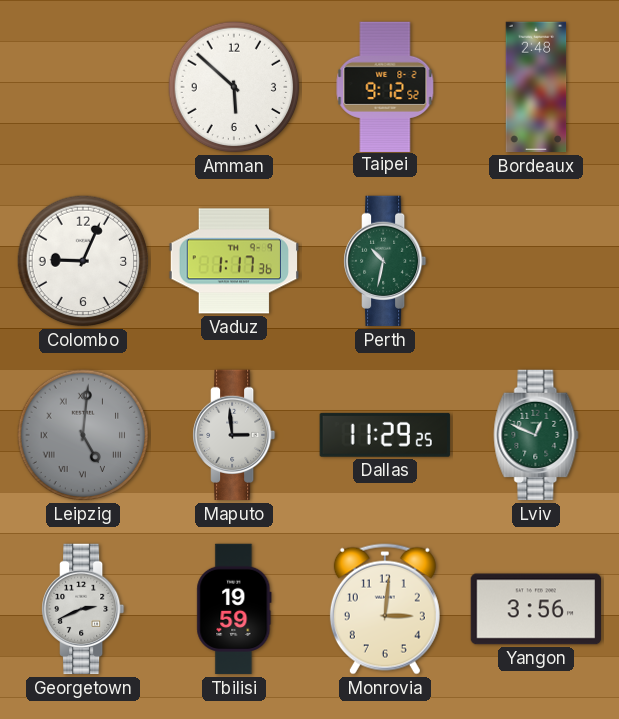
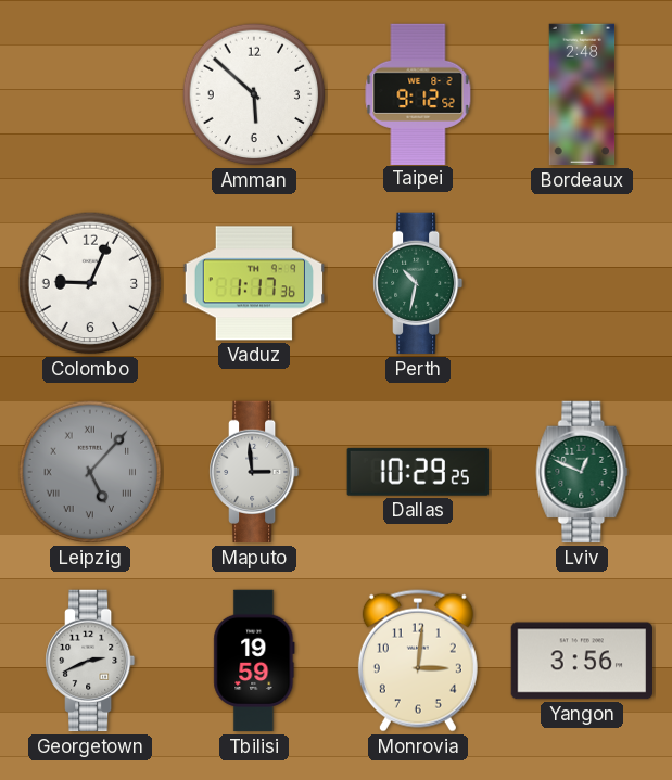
Leipzig: 5:01 -> 5:07
Dallas: 11:29 -> 10:29
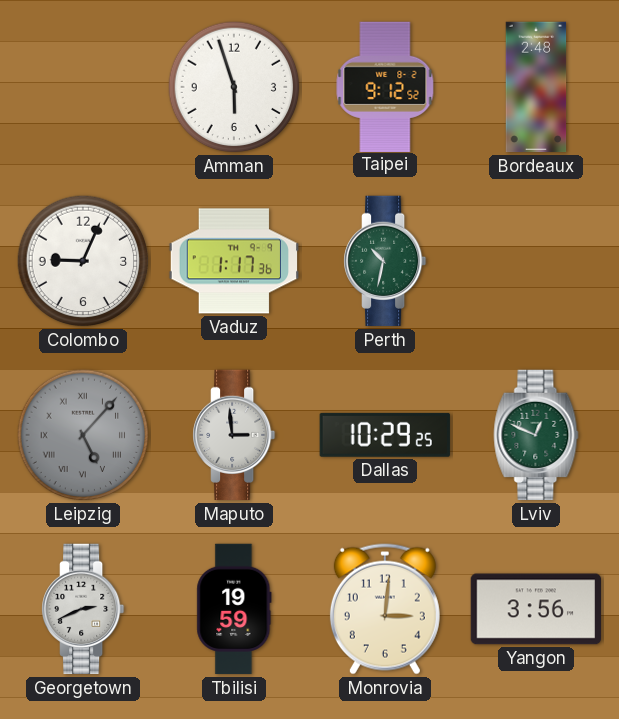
Amman: 5:52 -> 5:57
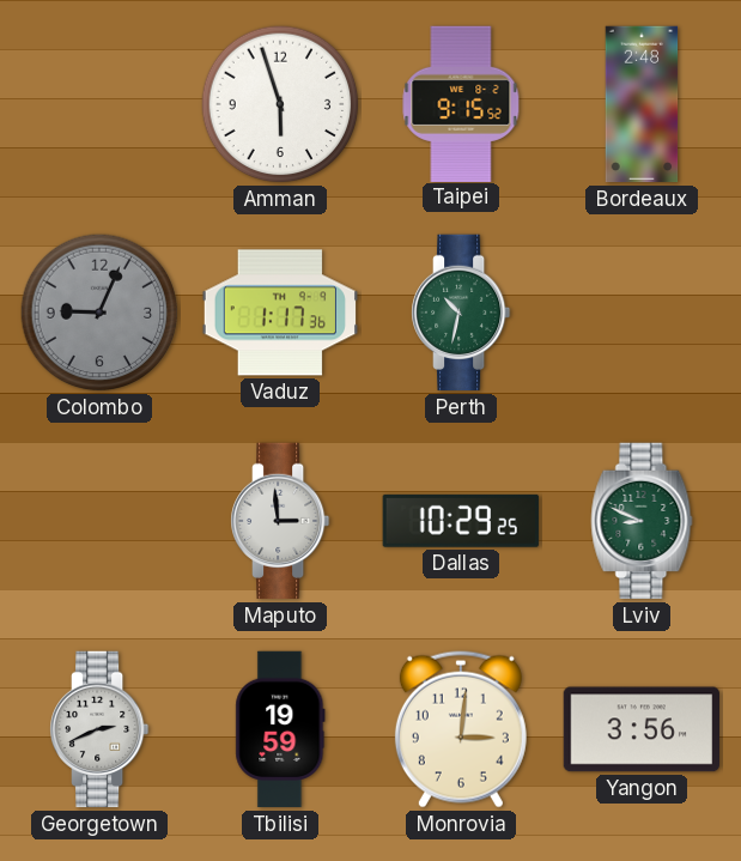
Taipei: 9:12 -> 9:15
Colombo dial: white -> grey
Leipzig: 5:07 -> none
Lviv: 12:49 -> 8:49
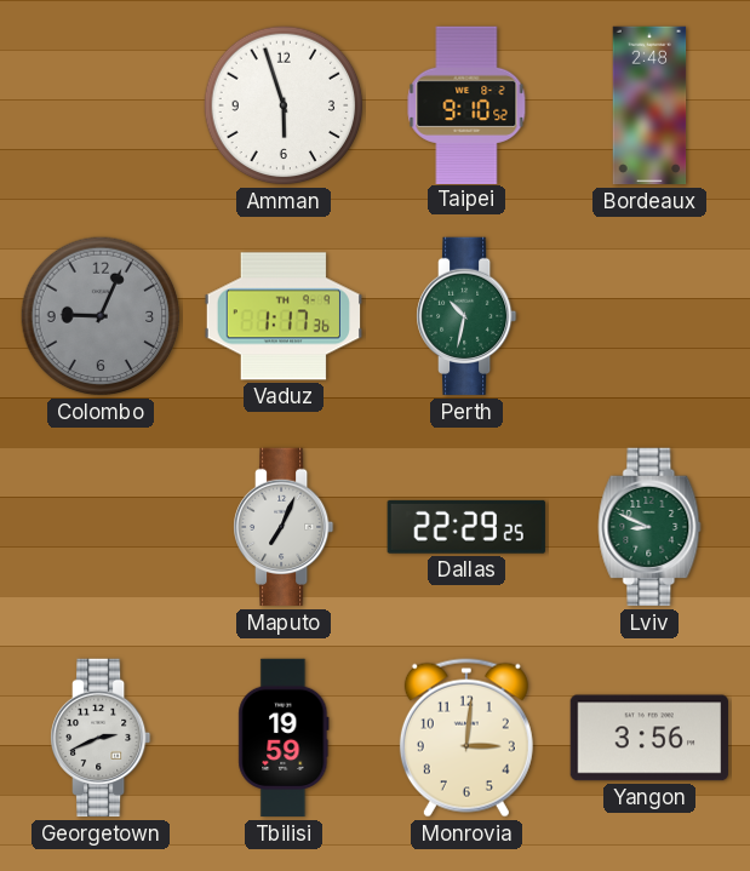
Taipei: 9:15 -> 9:10
Maputo: 2:59 -> 7:04
Dallas: 10:29 -> 22:29
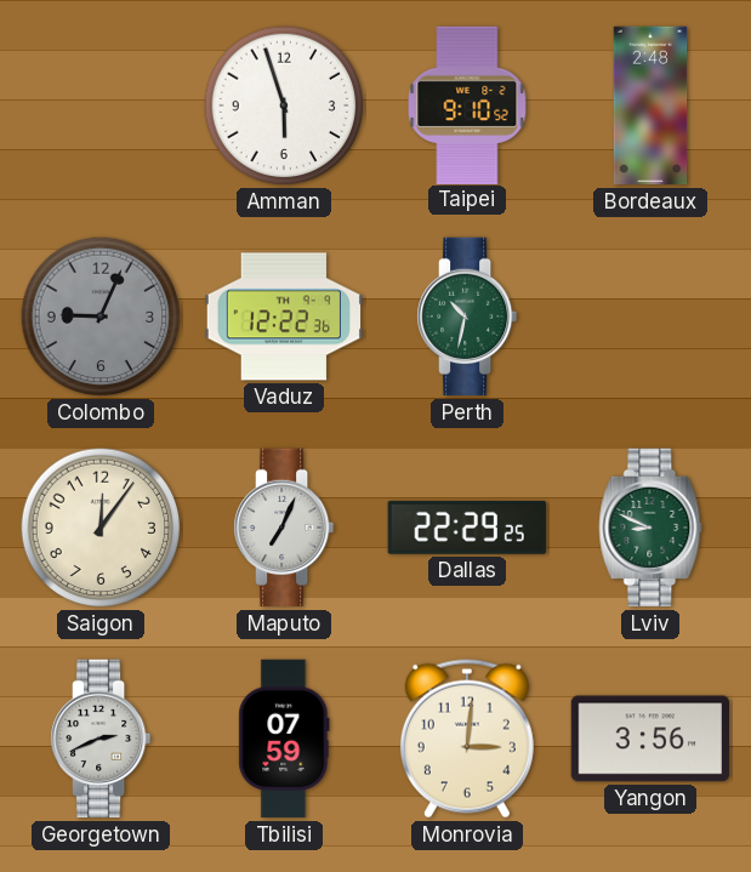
Vaduz: 1:17 -> 12:22
Saigon: none -> 12:06
Tbilisi: 19:59 -> 07:59
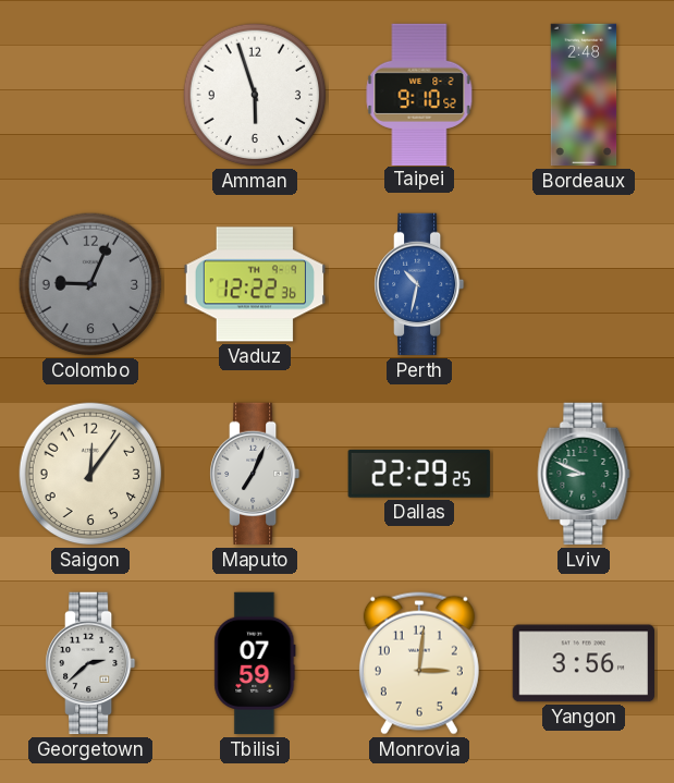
Perth dial: green -> blue
Georgetown: 2:41 -> 2:38
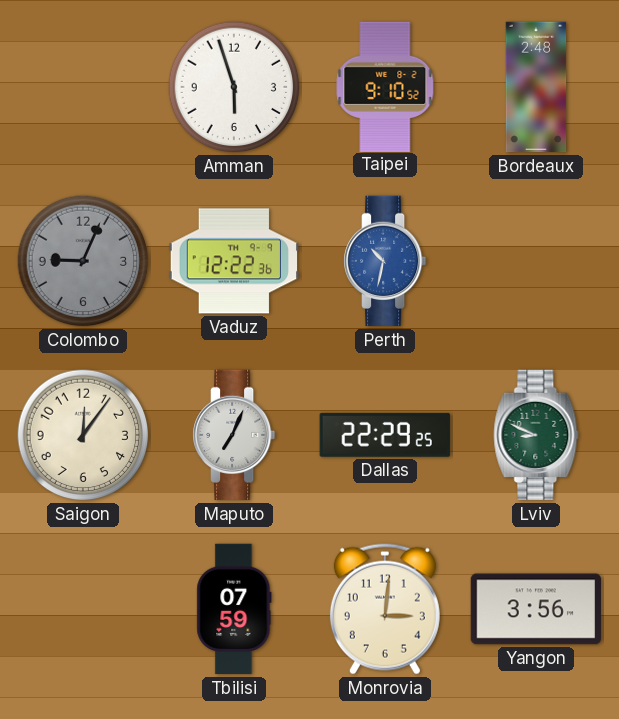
Georgetown: 2:38 -> none
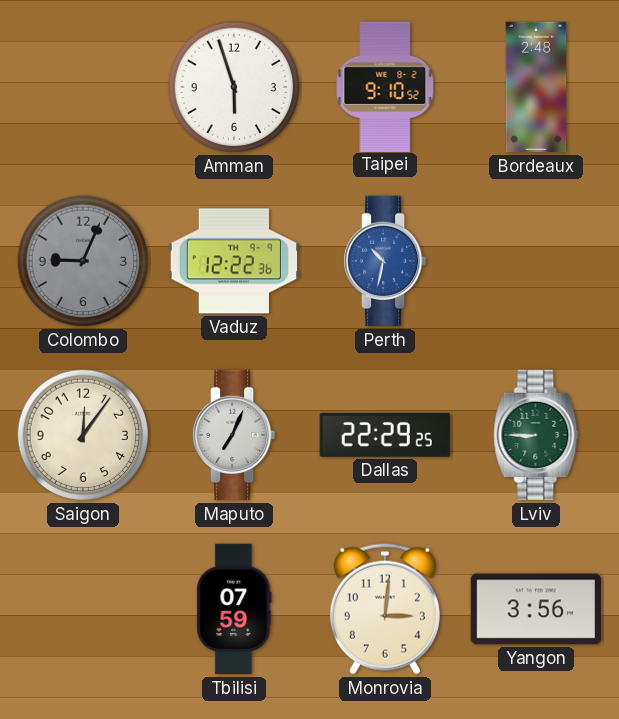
Lviv: 8:49 -> 8:45
